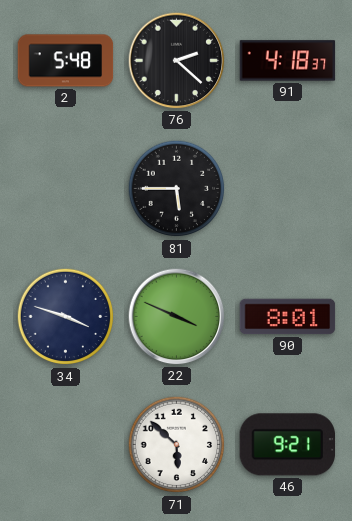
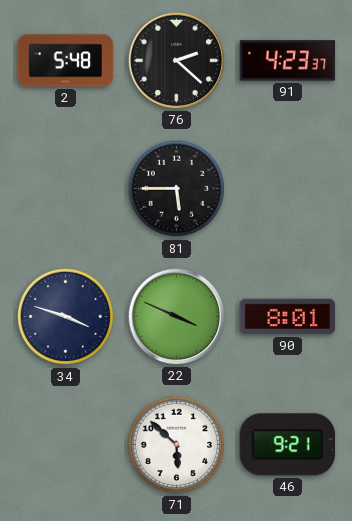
91: 4:18 -> 4:23
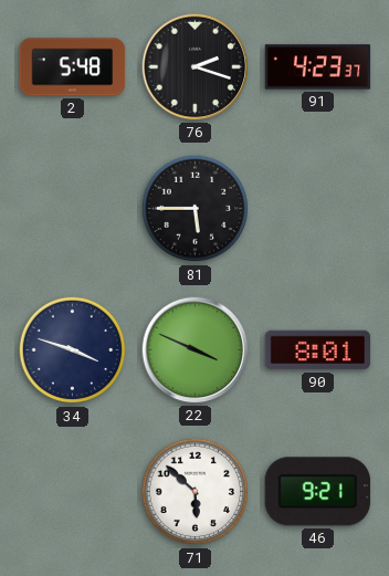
76: 2:22 -> 2:18
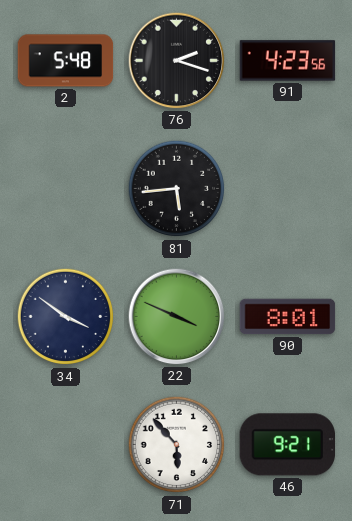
91: 4:23:37 -> 4:23:56
81: 5:45 -> 5:44
34: 3:48 -> 3:51
71: 5:52 -> 5:53
